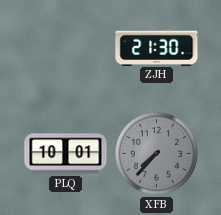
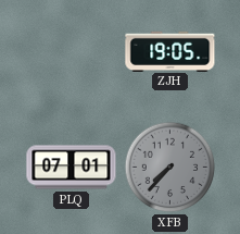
ZJH: 21:30 -> 19:05
PLQ: 10:01 -> 07:01
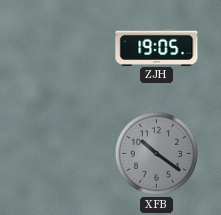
PLQ: 07:01 -> none
XFB: 7:37 -> 10:21
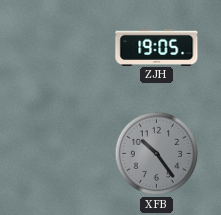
XFB: 10:21 -> 10:24
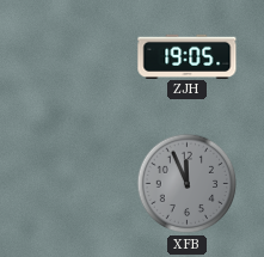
XFB: 10:24 -> 11:56
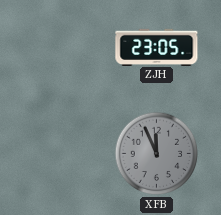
ZJH: 19:05 -> 23:05
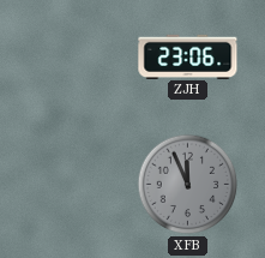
ZJH: 23:05 -> 23:06
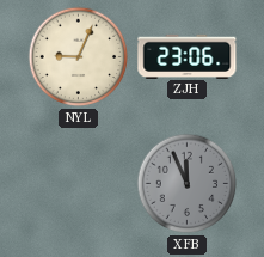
NYL: none -> 9:04
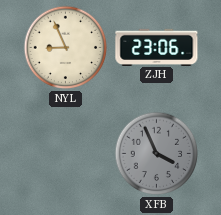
NYL: 9:04 -> 8:56
XFB: 11:56 -> 3:56
